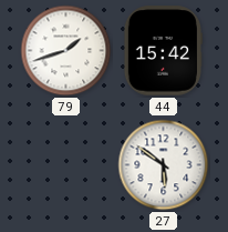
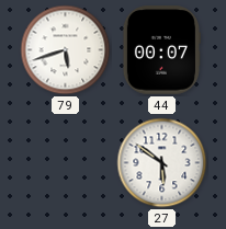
79: 1:42 -> 5:42
44: 15:42 -> 00:07
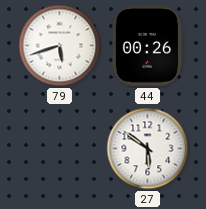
44: 00:07 -> 00:26
